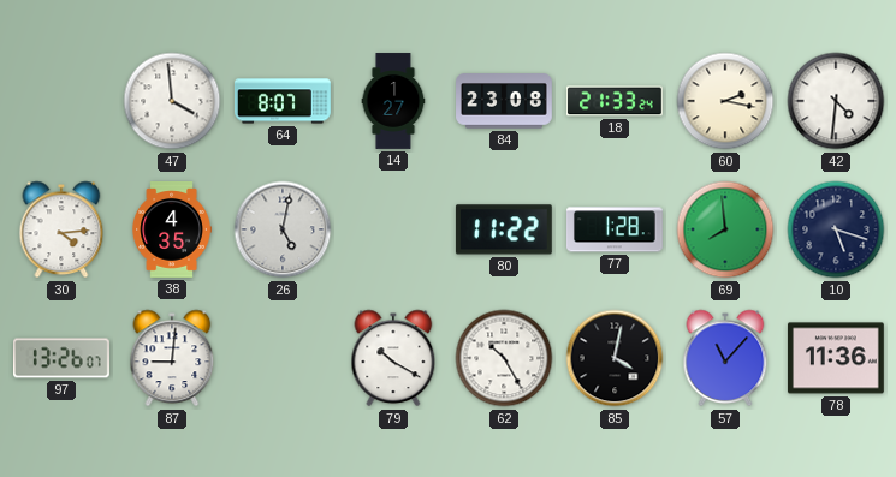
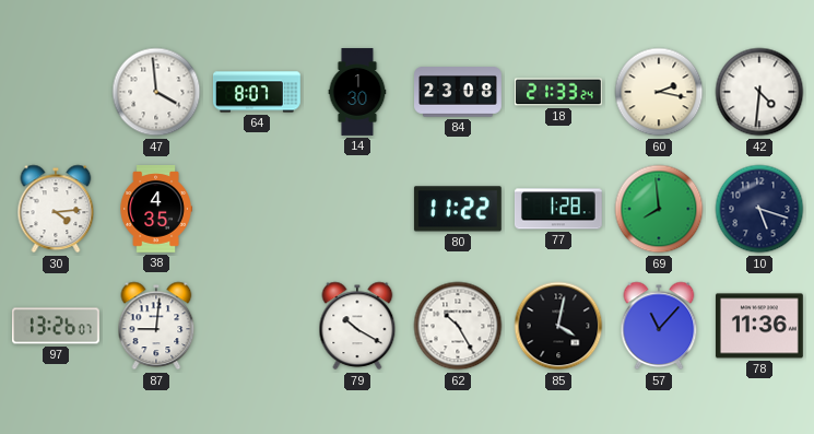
14: 1:27 -> 1:30
26: 5:02 -> none
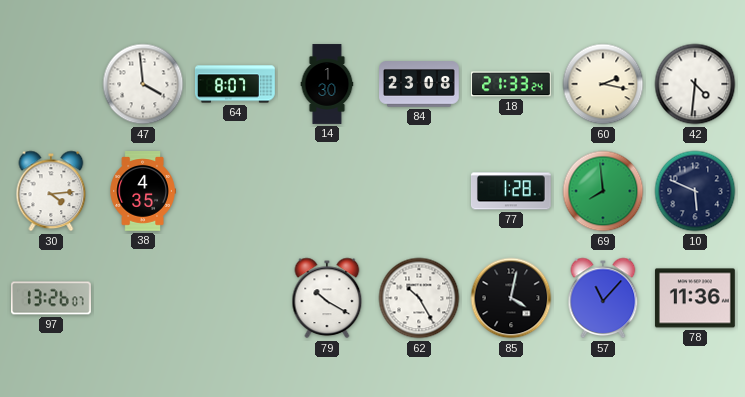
80: 11:22 -> none
10: 5:18 -> 5:49
87: 9:01 -> none
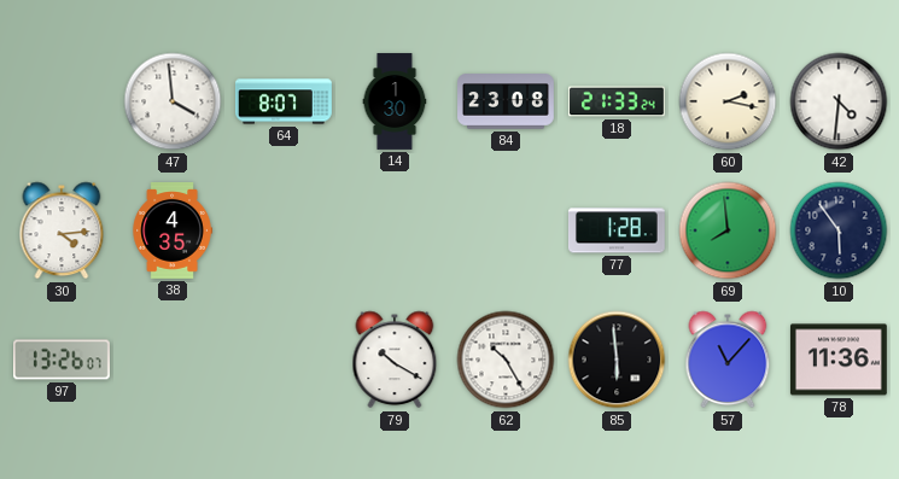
10: 5:49 -> 5:54
85: 4:02 -> 5:59
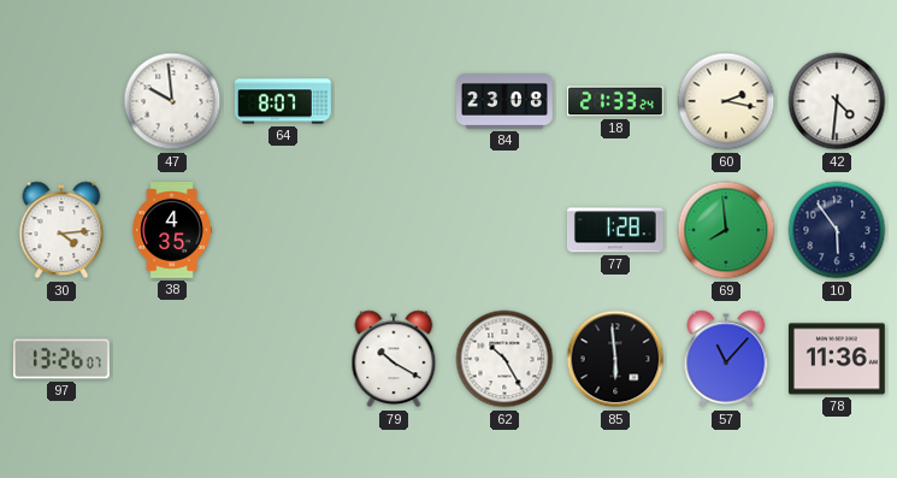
47: 3:59 -> 9:59
14: 1:30 -> none
